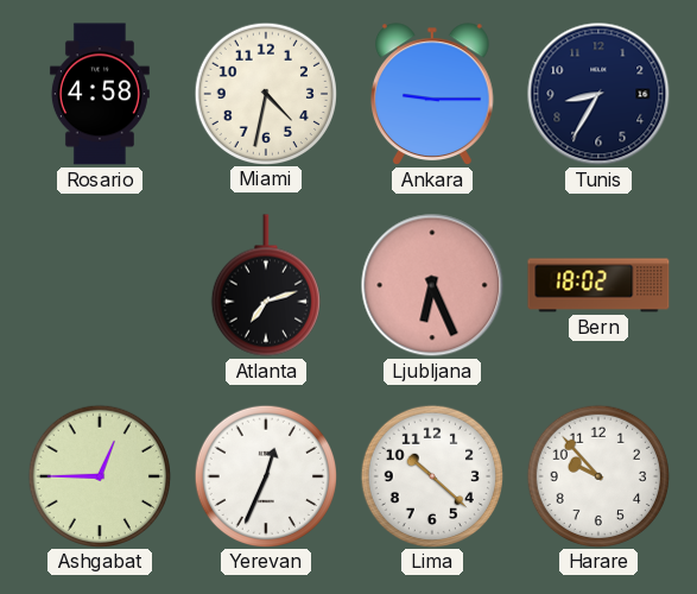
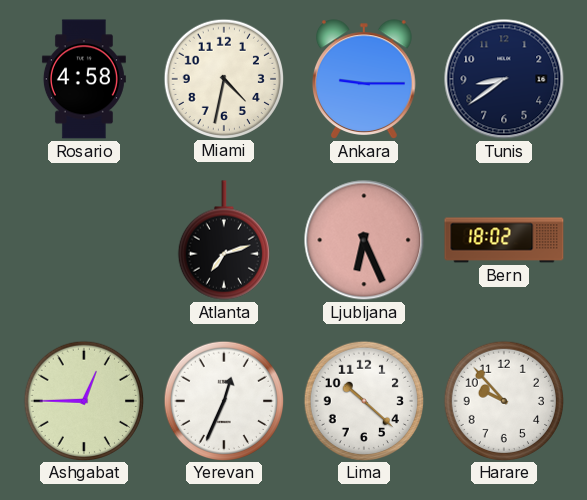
Tunis: 8:35 -> 8:39
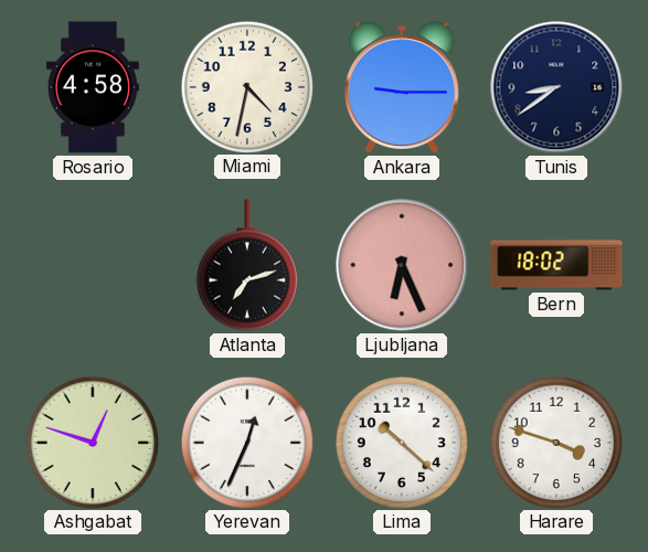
Ashgabat: 12:45 -> 12:48
Harare: 9:53 -> 3:48
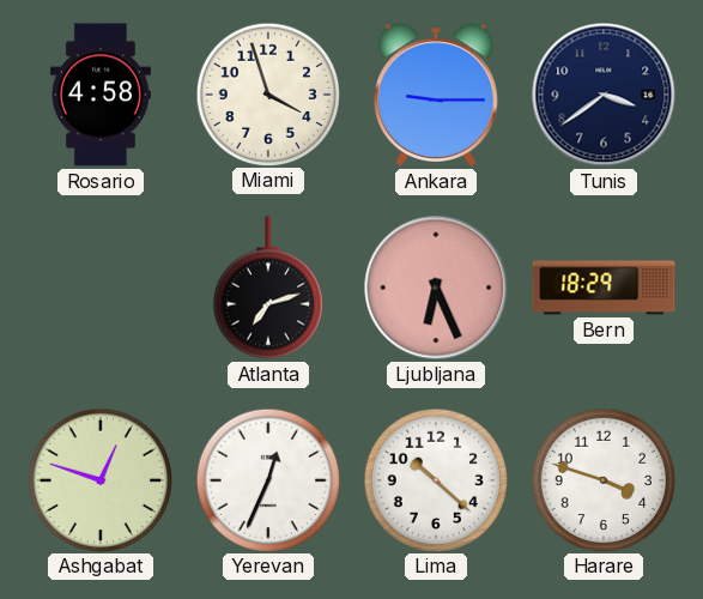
Miami: 4:32 -> 3:57
Tunis: 8:39 -> 3:39
Bern: 18:02 -> 18:29
